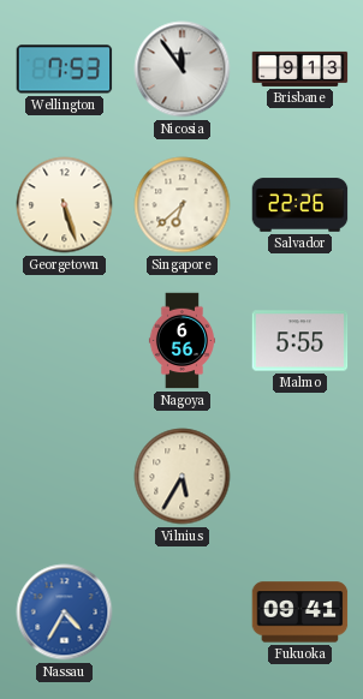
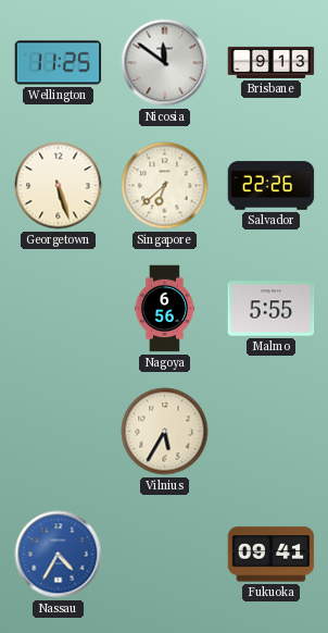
Wellington: 7:53 -> 11:25
Nicosia: 11:54 -> 11:51
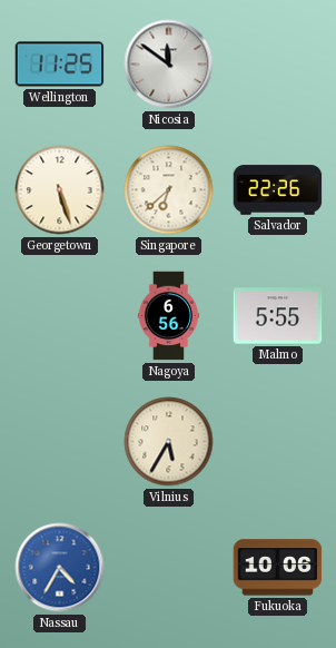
Brisbane: 9:13 -> none
Fukuoka: 09:41 -> 10:06
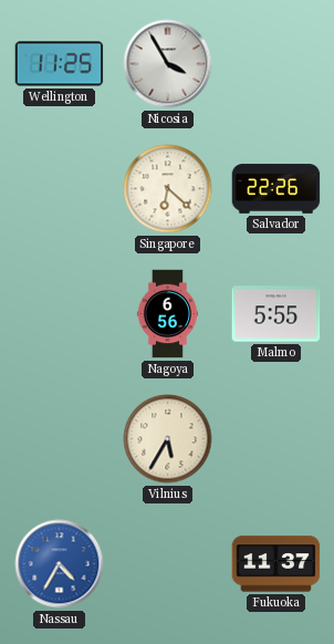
Nicosia: 11:51 -> 3:55
Georgetown: 5:27 -> none
Singapore: 6:38 -> 6:22
Fukuoka: 10:06 -> 11:37
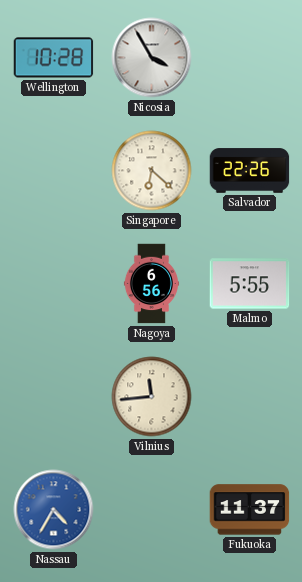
Wellington: 11:25 -> 10:28
Vilnius: 5:35 -> 11:44
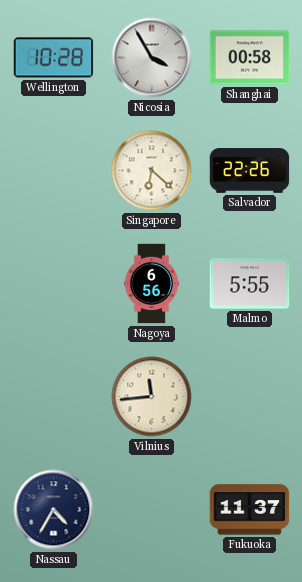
Shanghai: none -> 00:58
Nassau dial: blue -> navy
